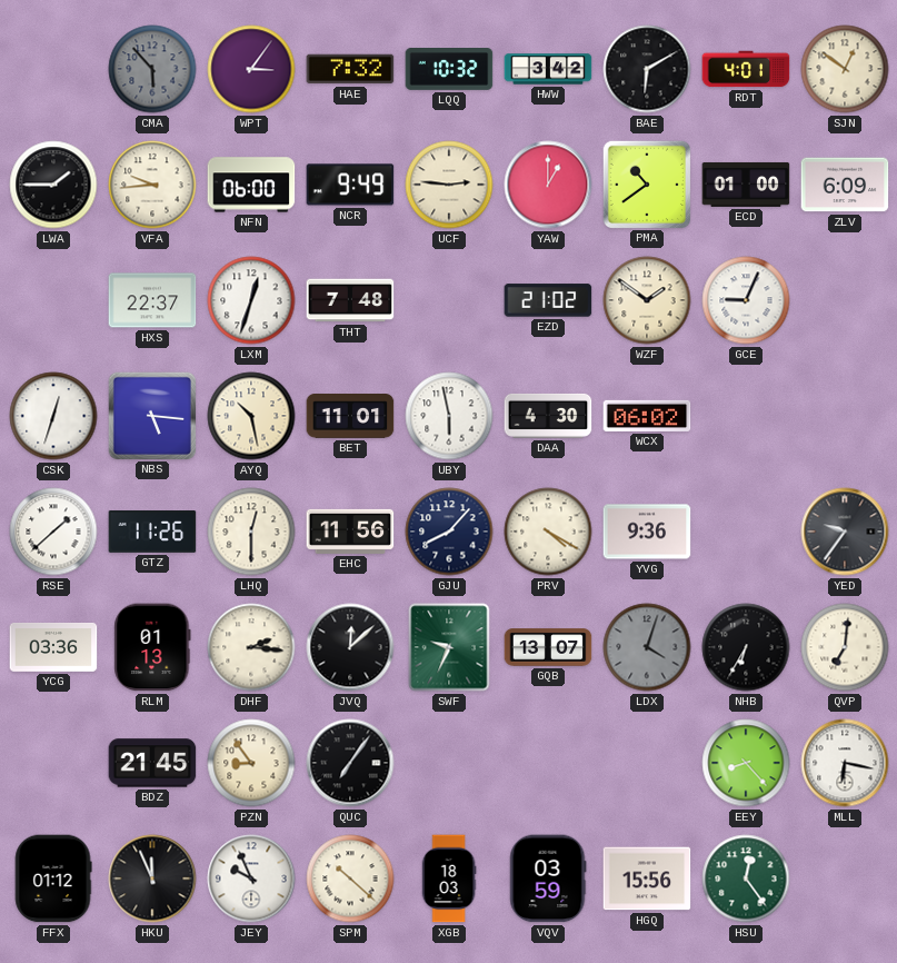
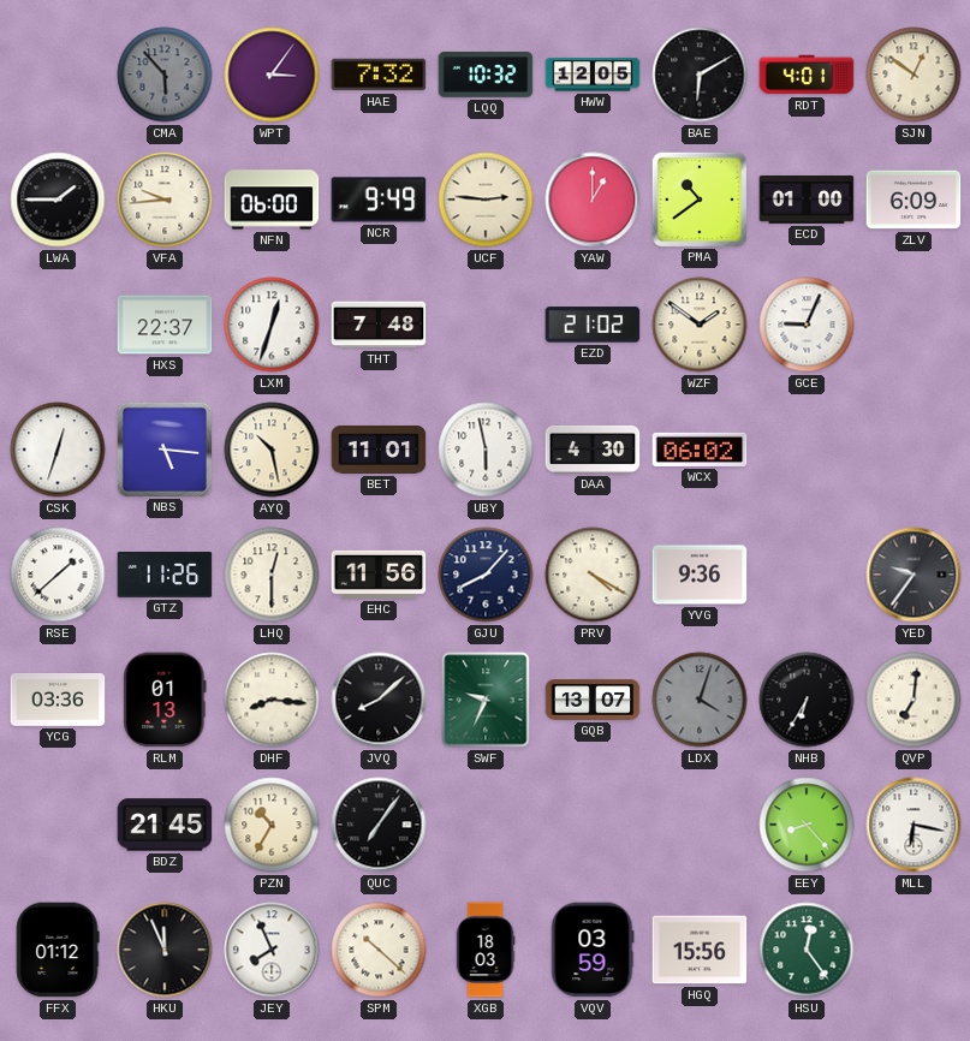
HWW: 3:42 -> 12:05
DHF: 2:16 -> 8:16
JVQ: 12:08 -> 8:08
PZN: 8:54 -> 10:35
JEY: 9:56 -> 7:56
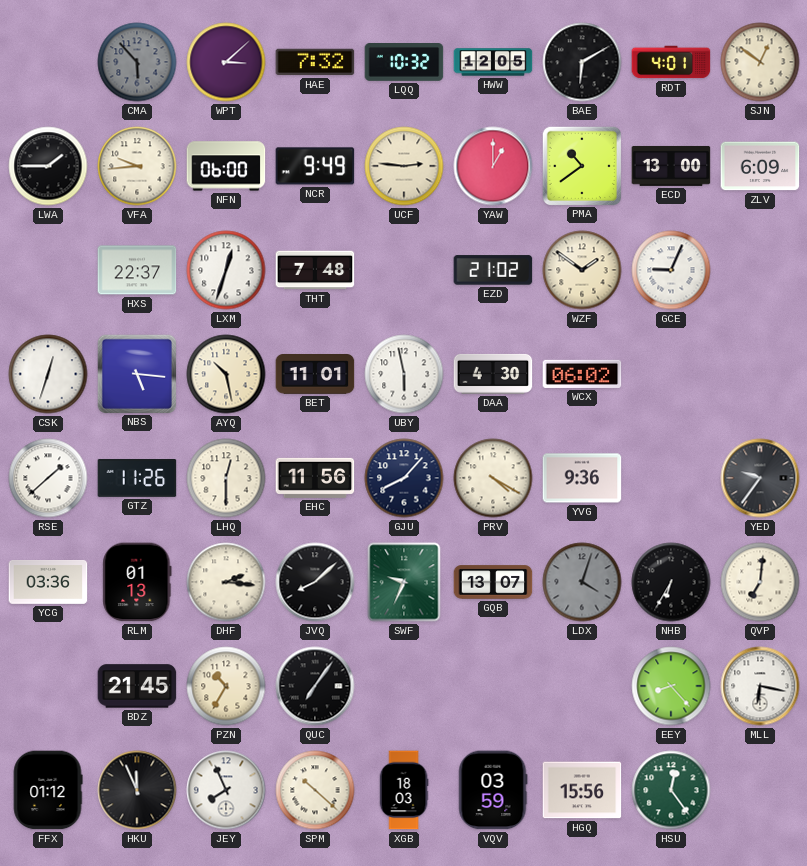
WPT: 3:06 -> 3:08
ECD: 01:00 -> 13:00
DHF: 8:16 -> 2:16
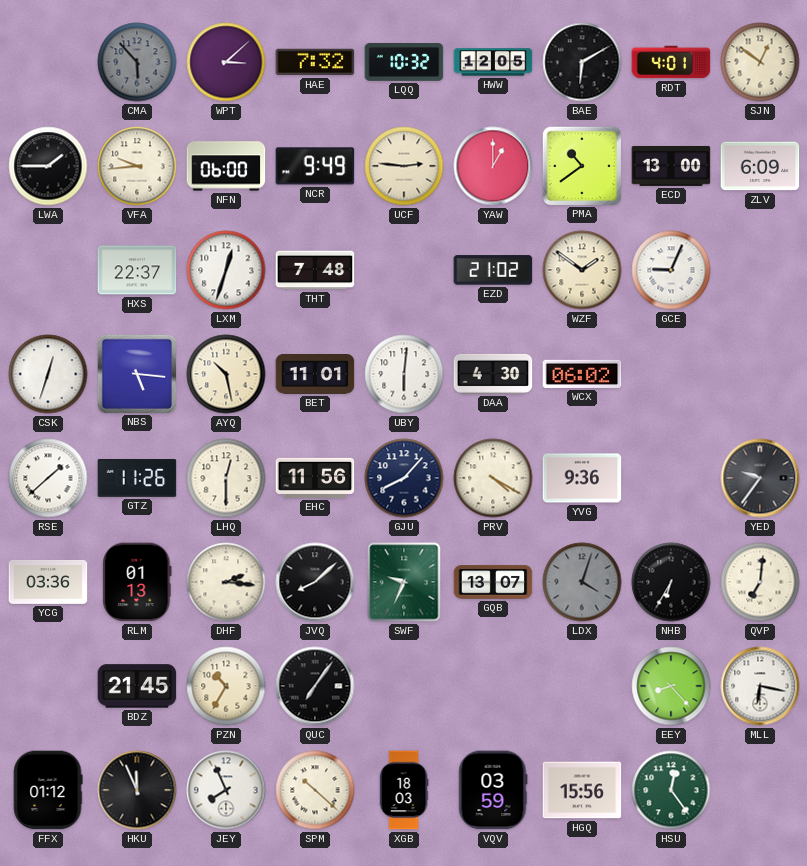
UBY: 5:58 -> 6:01
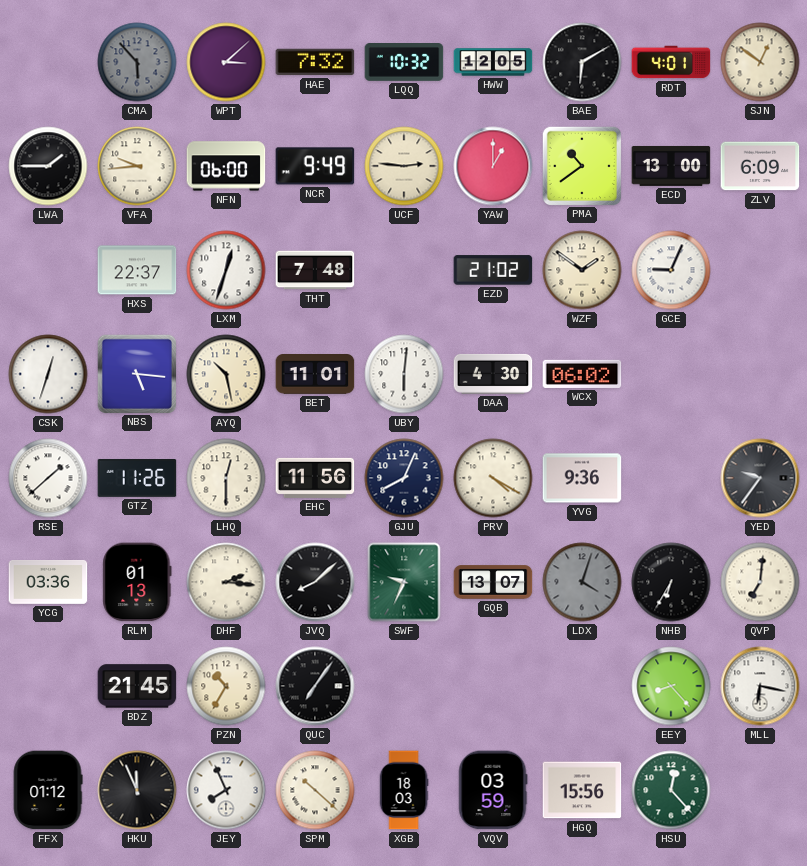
GJU: 8:07 -> 8:04
HSU: 12:24 -> 12:23
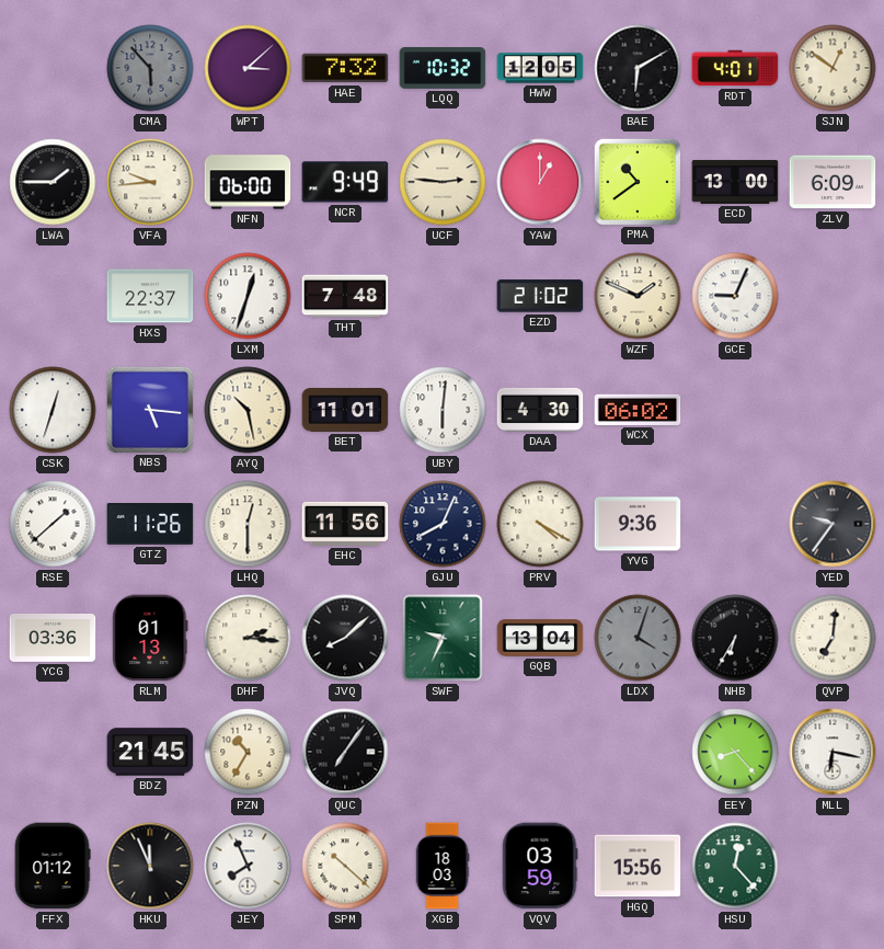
WZF: 1:51 -> 1:49
GQB: 13:07 -> 13:04
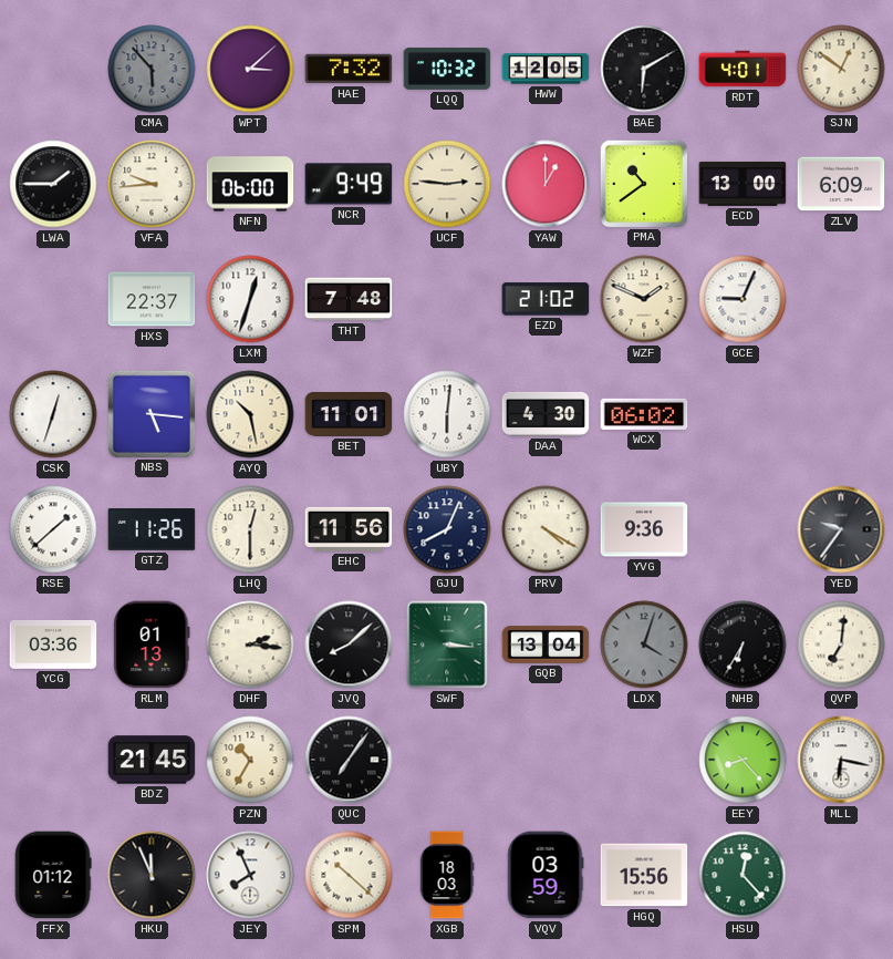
SWF: 9:34 -> 3:16
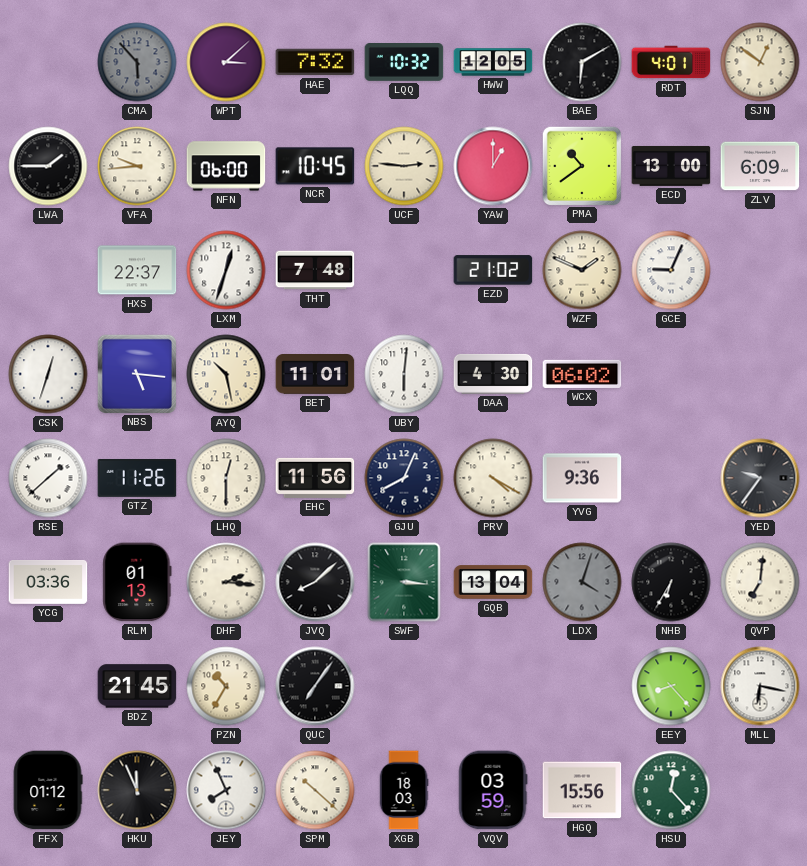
NCR: 9:49 -> 10:45
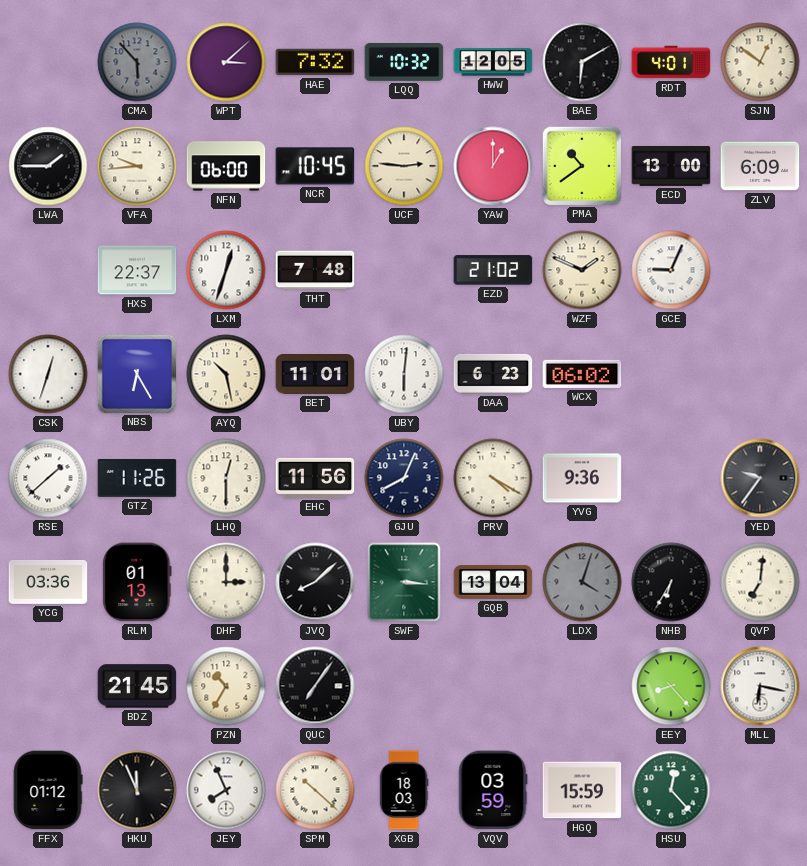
NBS: 5:16 -> 6:25
DAA: 4:30 -> 6:23
DHF: 2:16 -> 3:00
HGQ: 15:56 -> 15:59
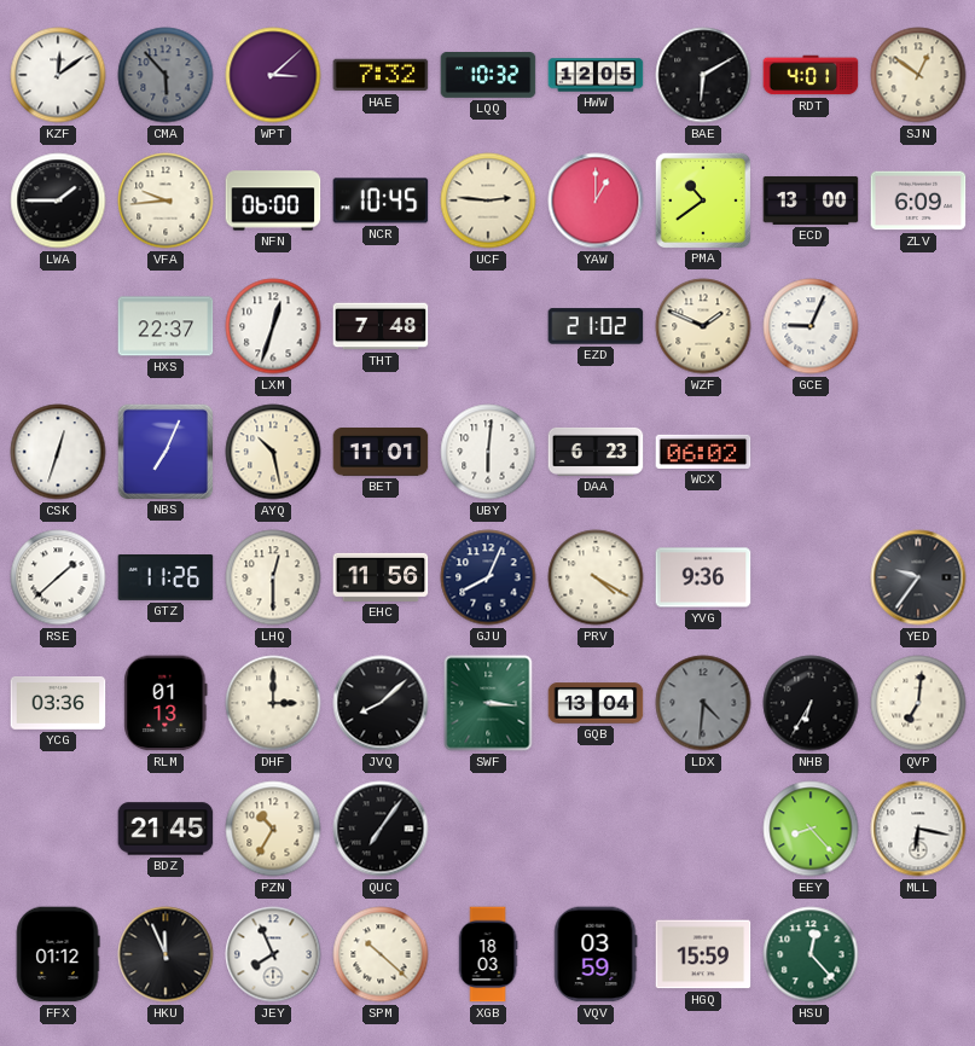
KZF: none -> 12:09
NBS: 6:25 -> 7:04
LDX: 4:03 -> 4:31
